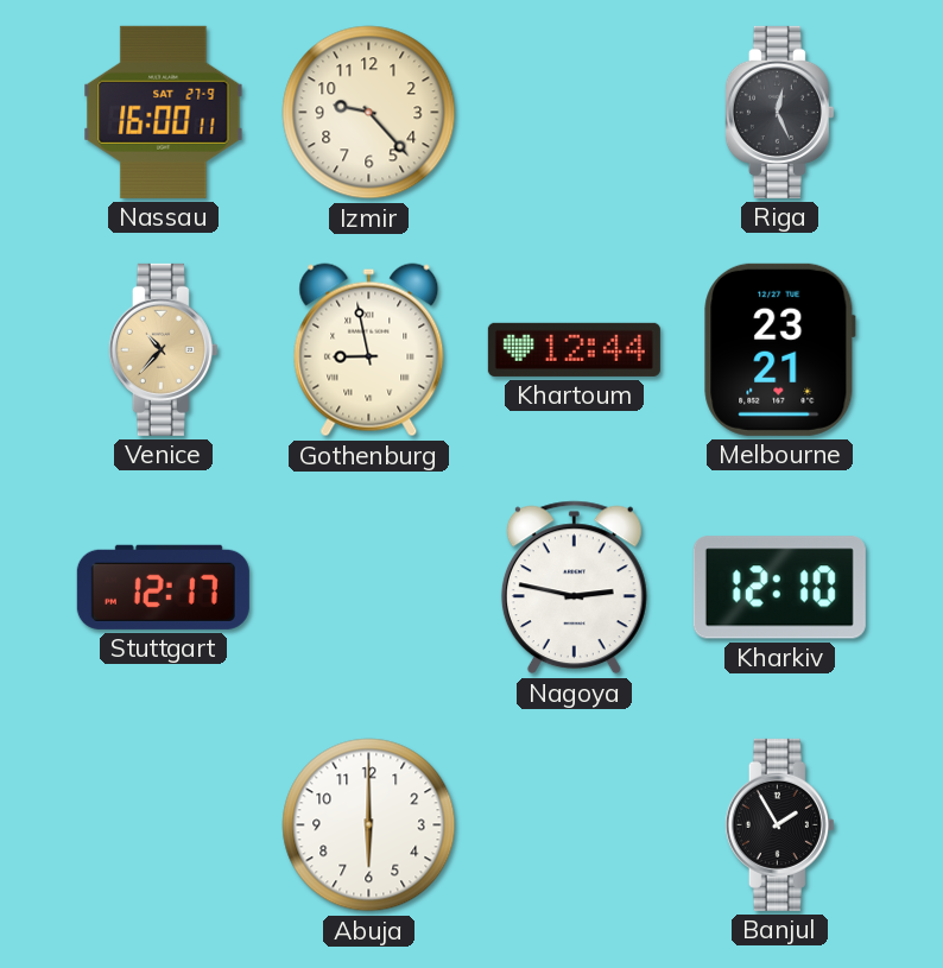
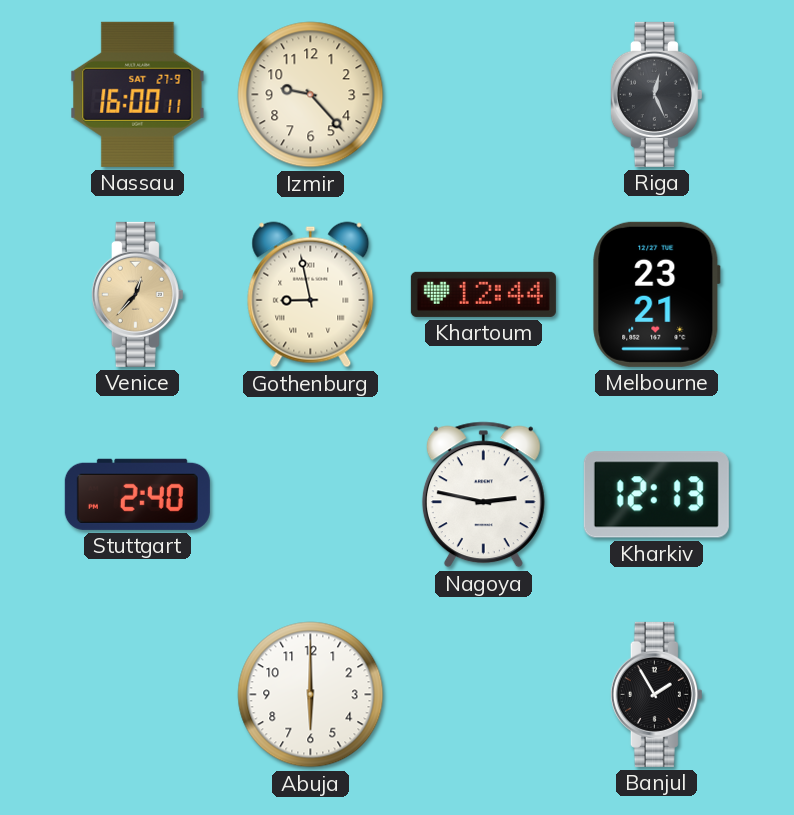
Venice: 10:37 -> 12:37
Stuttgart: 12:17 -> 2:40
Kharkiv: 12:10 -> 12:13
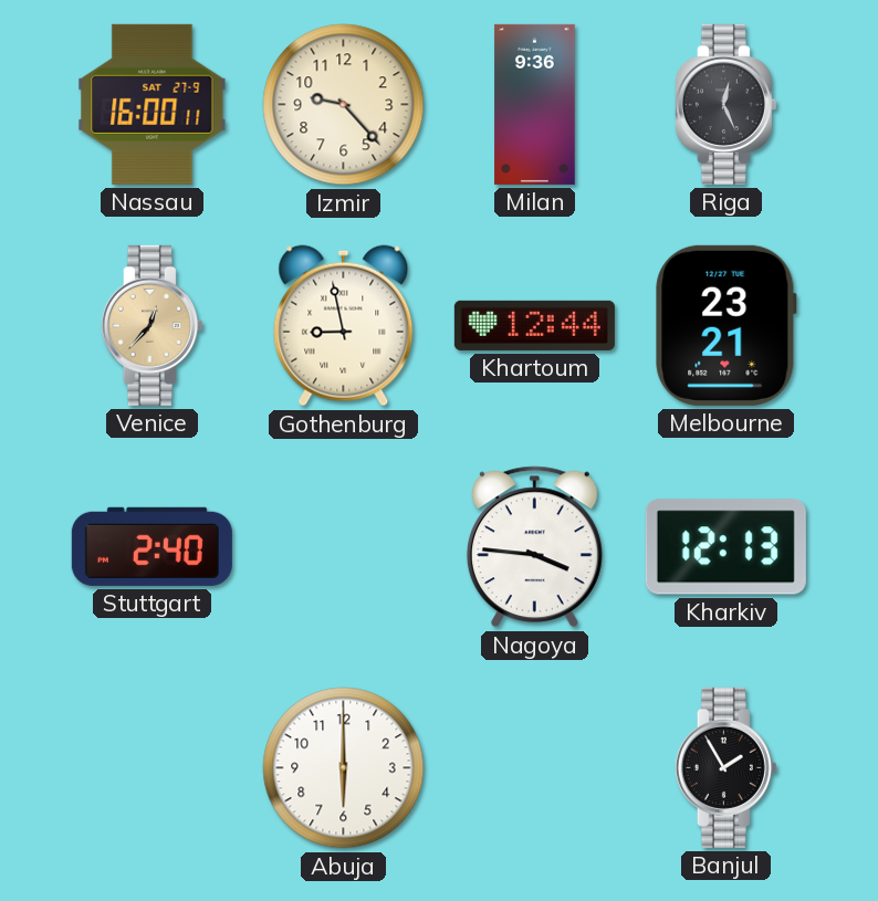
Milan: none -> 9:36
Nagoya: 2:47 -> 3:46
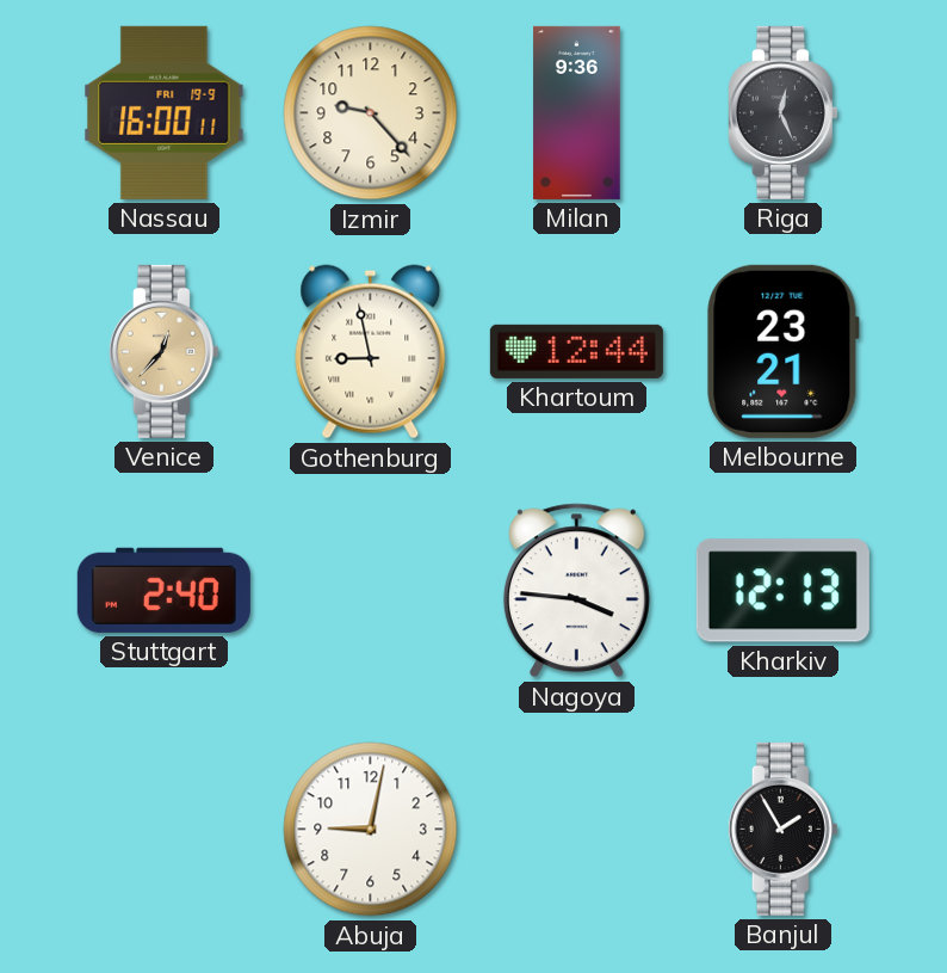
Nassau date: SAT 27-9 -> FRI 19-9
Abuja: 6:00 -> 9:02
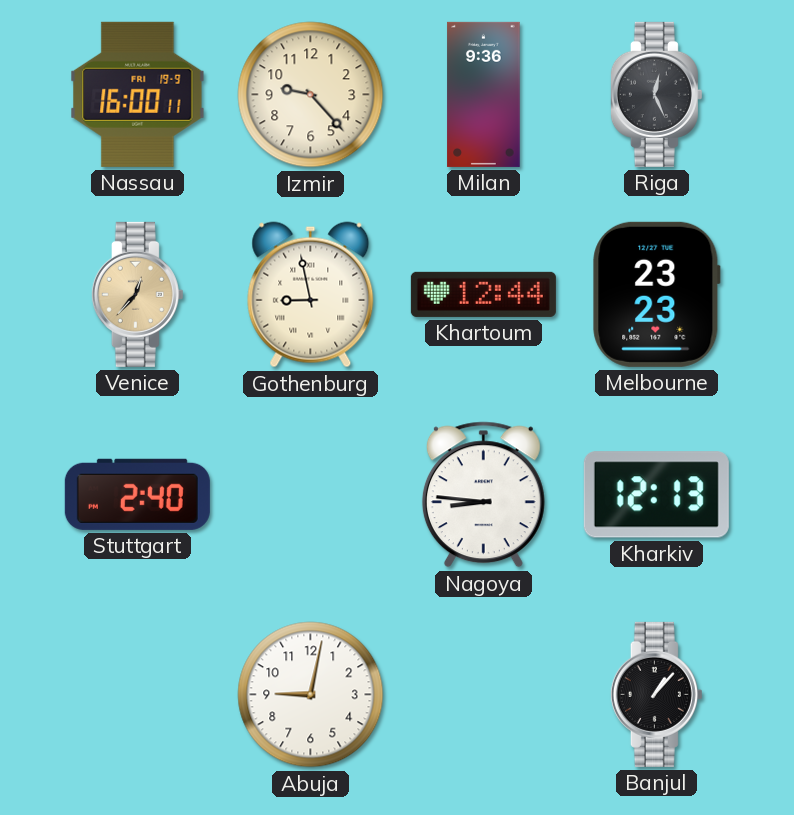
Melbourne: 23:21 -> 23:23
Nagoya: 3:46 -> 8:46
Banjul: 1:55 -> 1:07
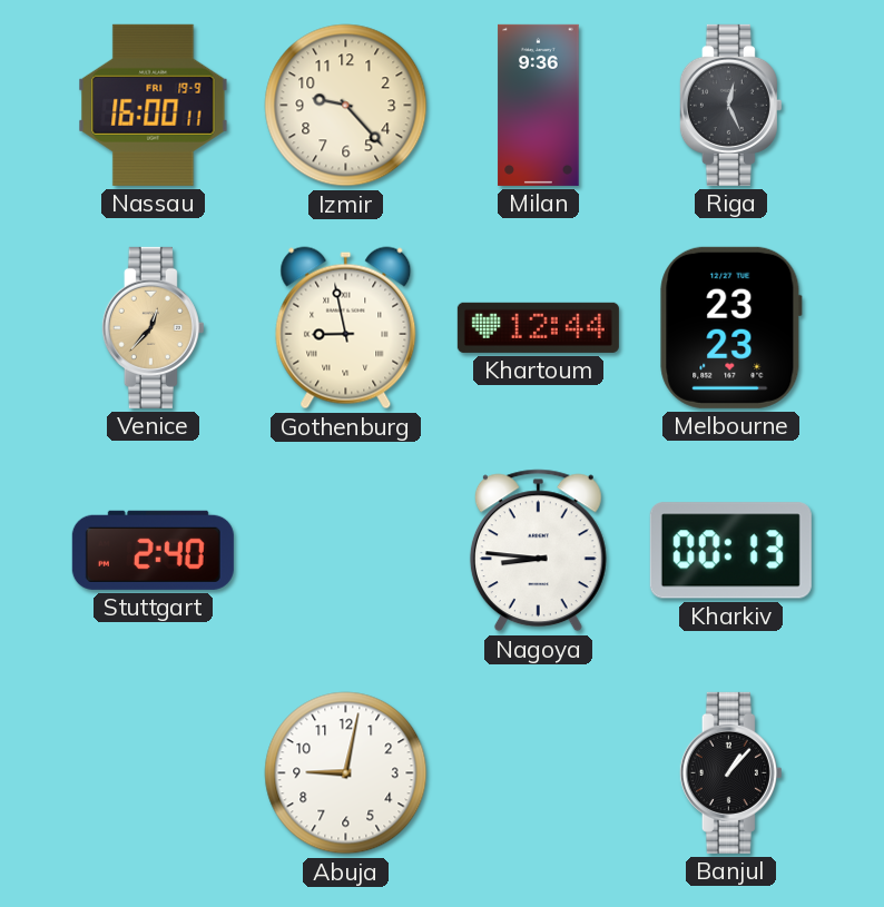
Kharkiv: 12:13 -> 00:13
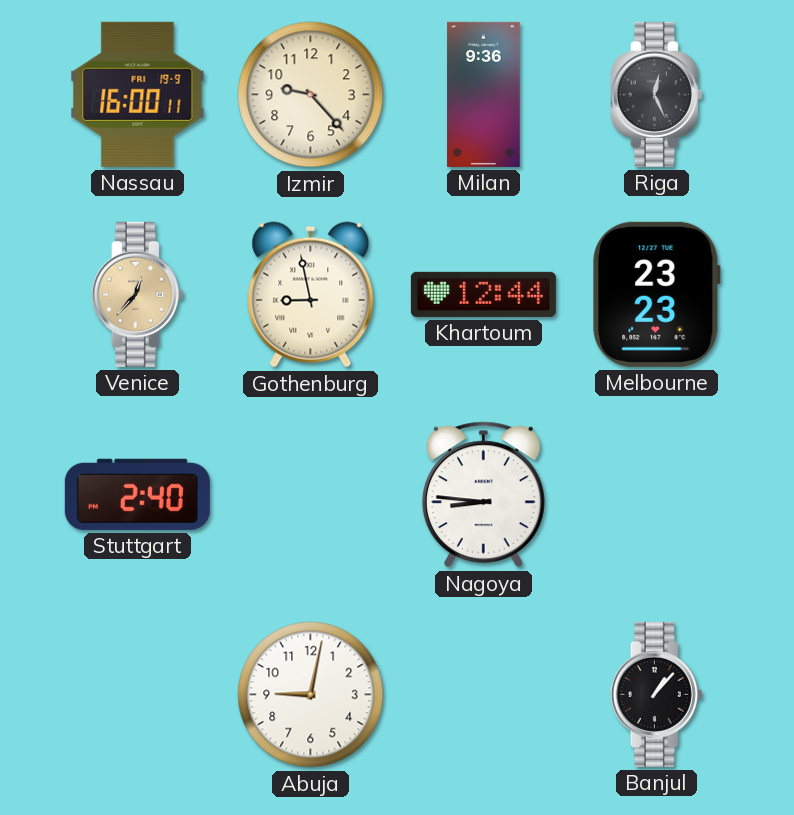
Kharkiv: 00:13 -> none
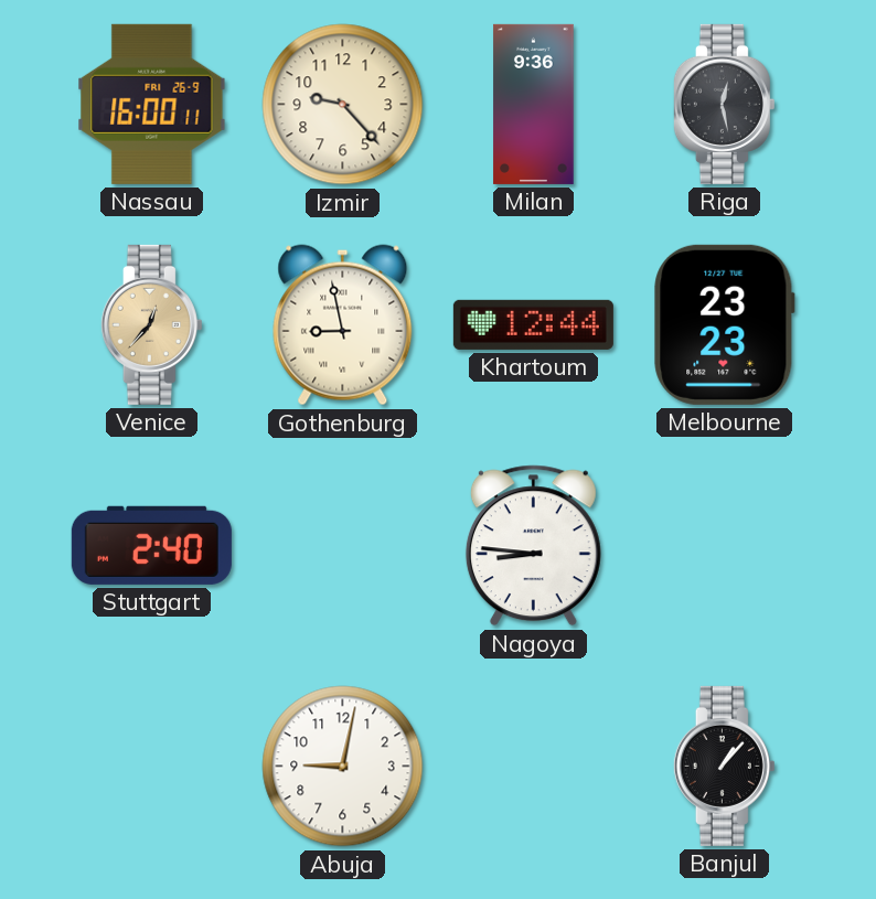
Nassau date: FRI 19-9 -> FRI 26-9
Riga: 12:26 -> 12:28
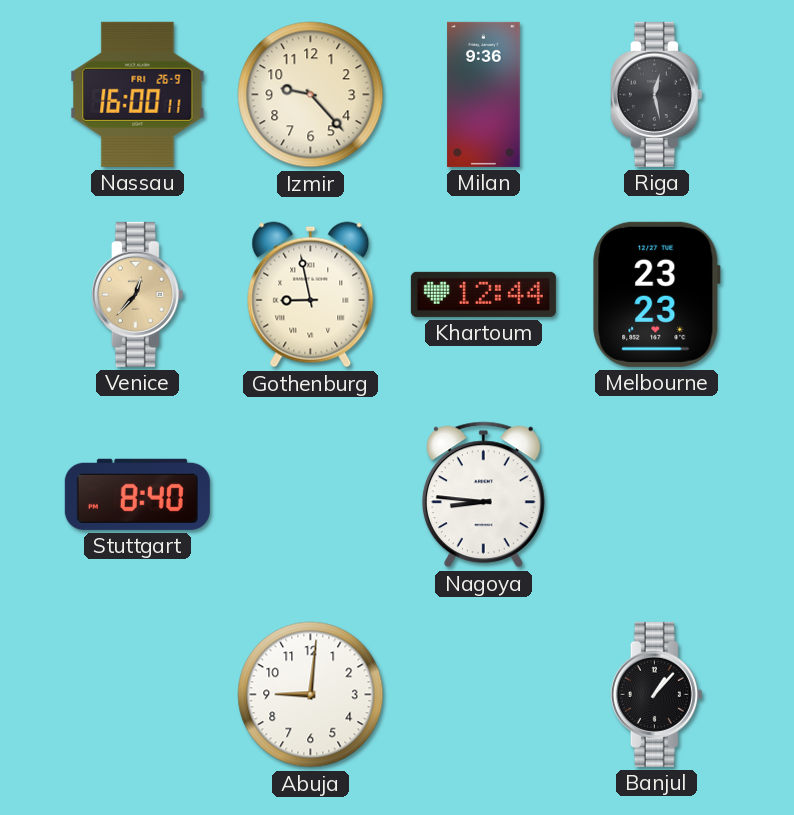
Stuttgart: 2:40 -> 8:40
Abuja: 9:02 -> 9:01
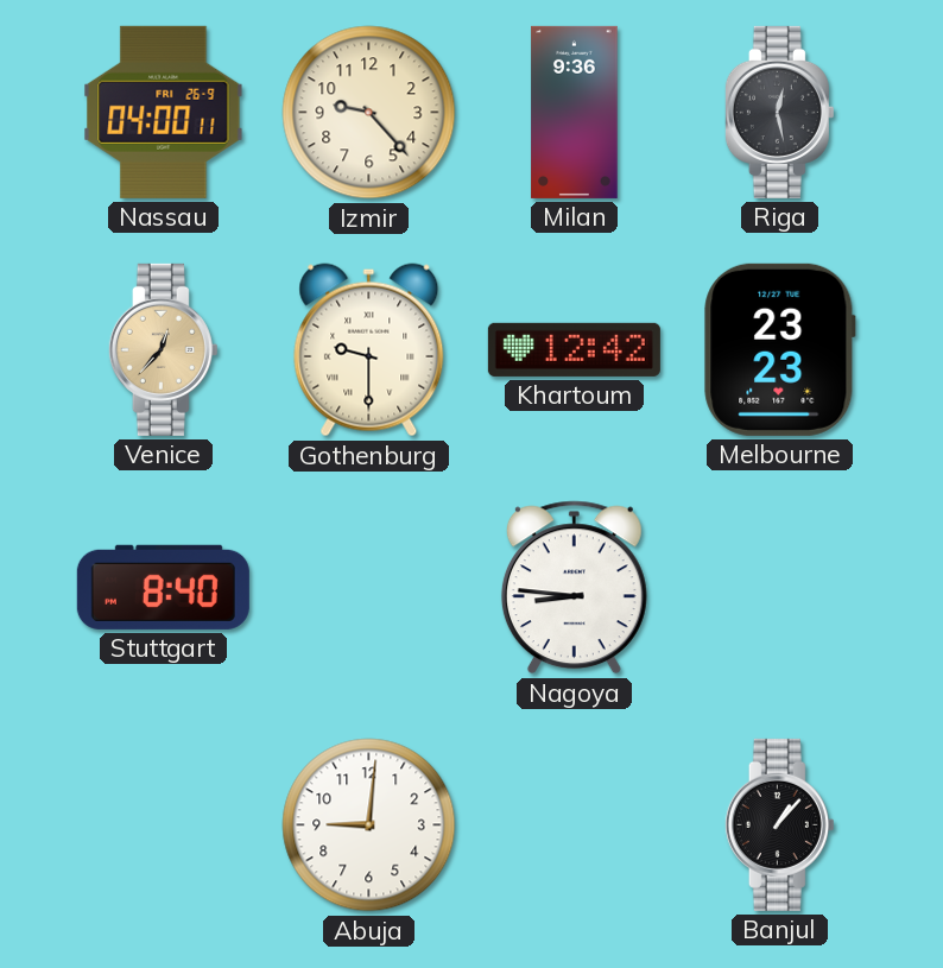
Nassau: 16:00 -> 04:00
Gothenburg: 8:58 -> 9:30
Khartoum: 12:44 -> 12:42
